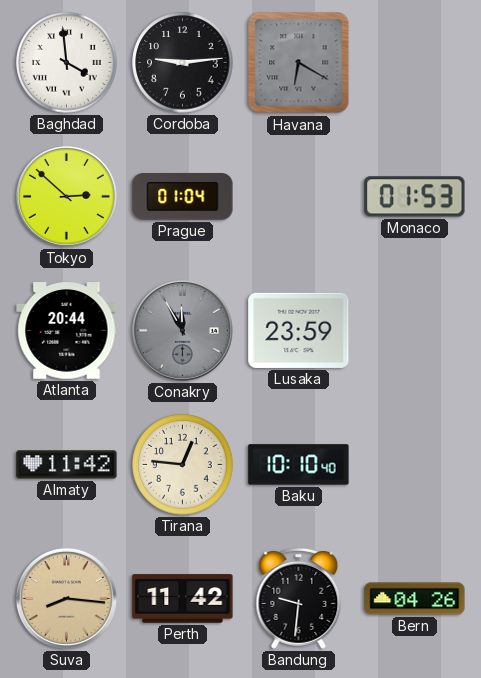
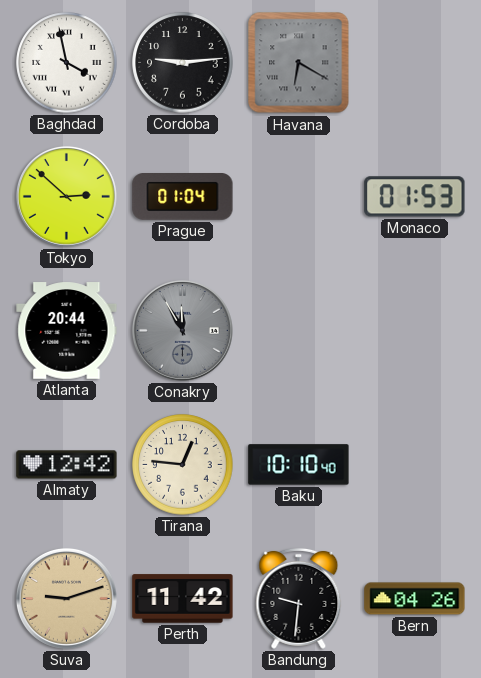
Baghdad: 3:59 -> 3:58
Lusaka: 23:59 -> none
Almaty: 11:42 -> 12:42
Suva: 8:16 -> 9:12
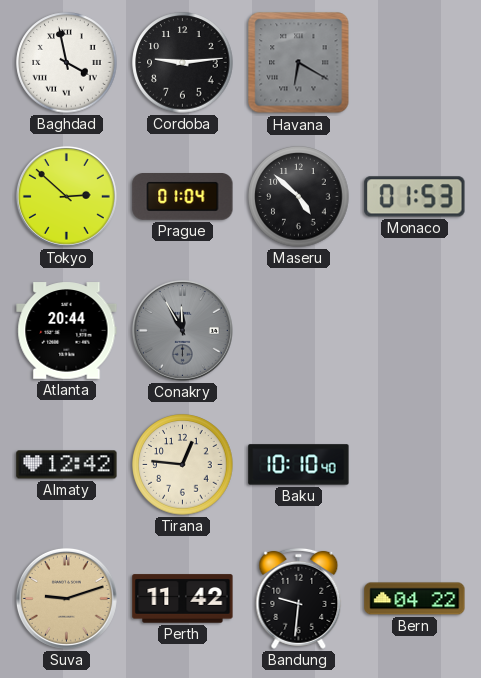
Maseru: none -> 4:52
Bern: 04:26 -> 04:22
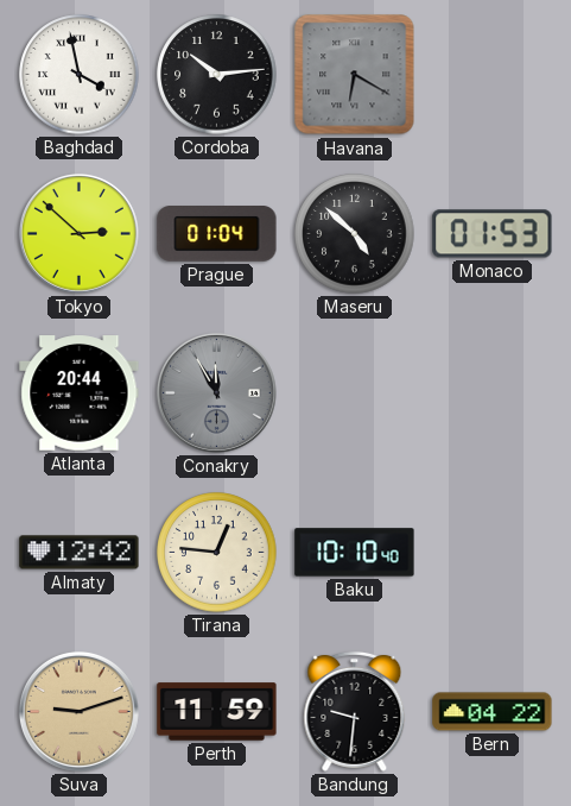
Cordoba: 9:14 -> 10:14
Perth: 11:42 -> 11:59
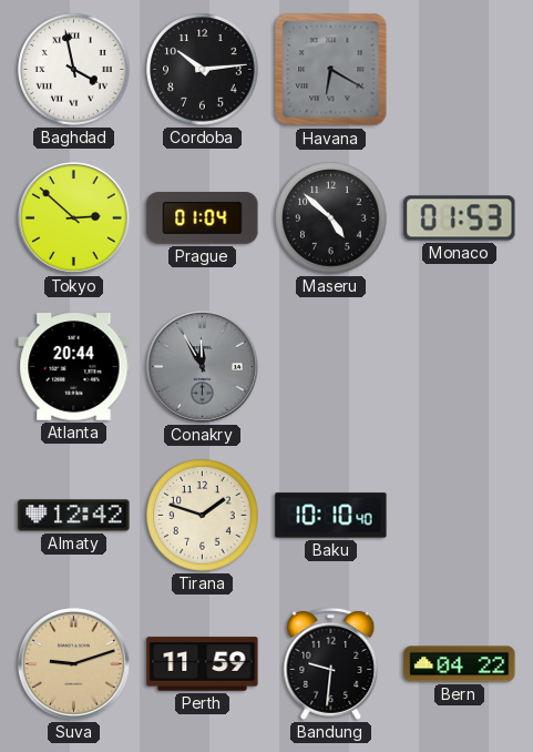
Tirana: 12:46 -> 1:48
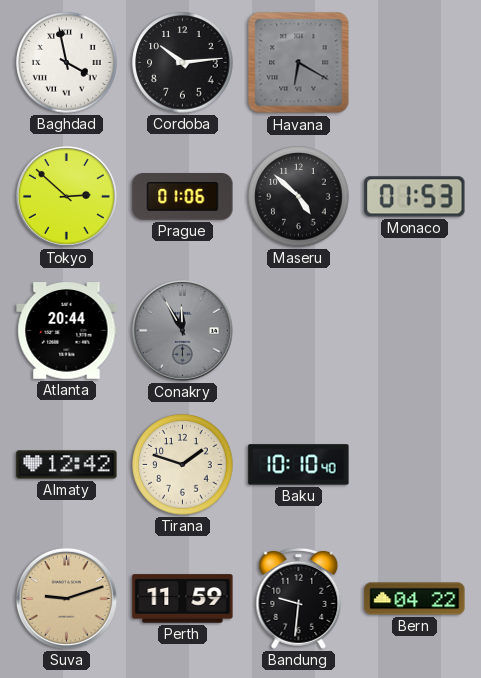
Prague: 01:04 -> 01:06
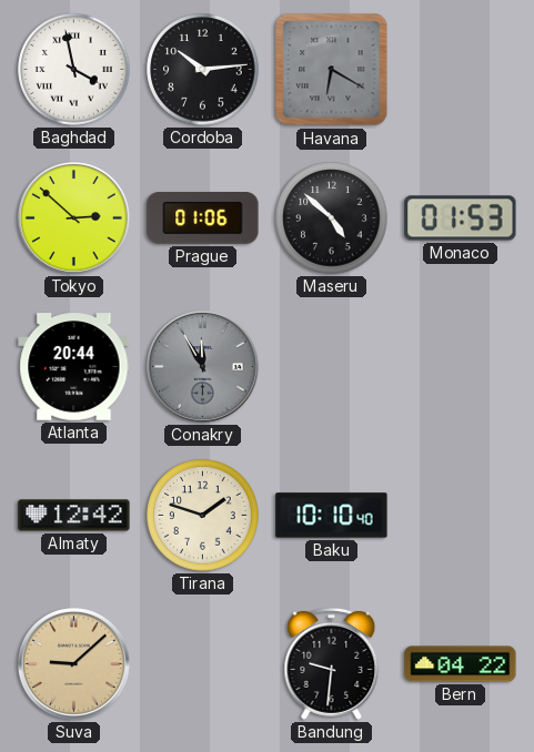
Suva: 9:12 -> 9:08
Perth: 11:59 -> none
